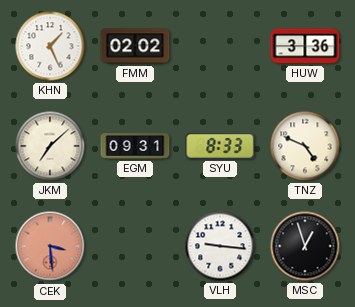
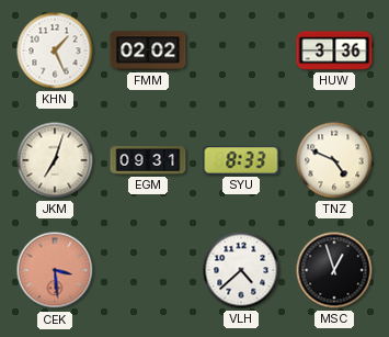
JKM: 7:08 -> 7:03
VLH: 9:16 -> 4:38
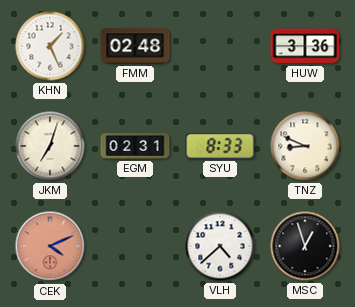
FMM: 02:02 -> 02:48
EGM: 09:31 -> 02:31
TNZ: 4:49 -> 8:49
CEK: 3:29 -> 4:11
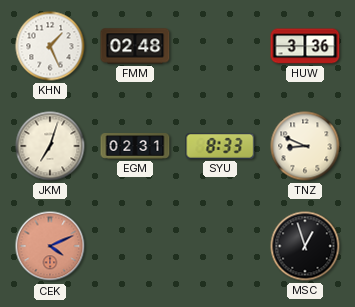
VLH: 4:38 -> none
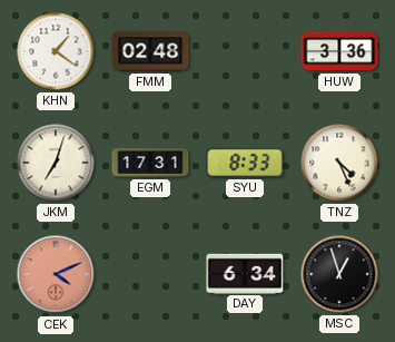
KHN: 1:26 -> 1:21
EGM: 02:31 -> 17:31
TNZ: 8:49 -> 4:26
DAY: none -> 6:34
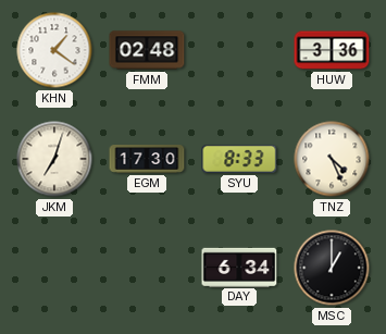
EGM: 17:31 -> 17:30
CEK: 4:11 -> none
MSC: 12:57 -> 1:00
